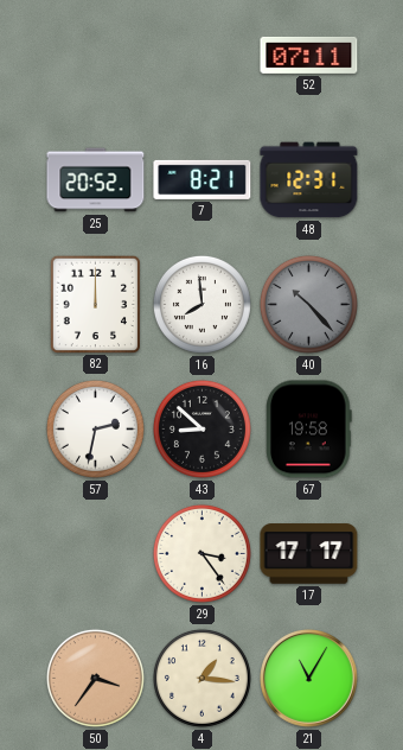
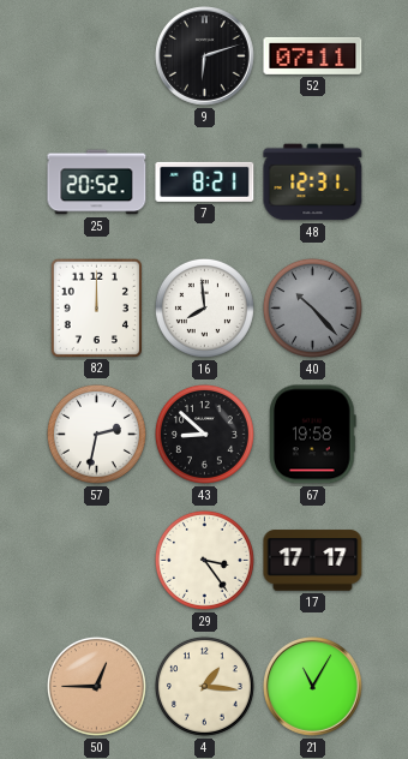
9: none -> 6:12
50: 3:36 -> 12:45
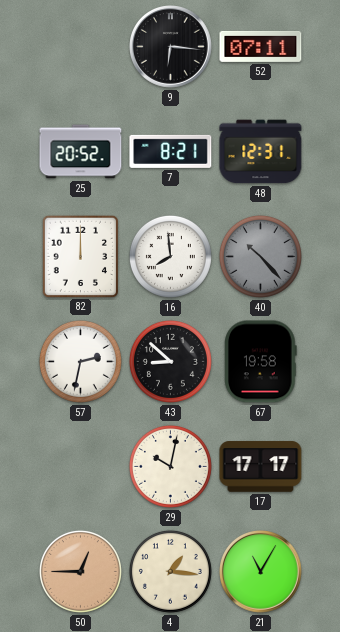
9: 6:12 -> 6:16
29: 3:24 -> 10:02
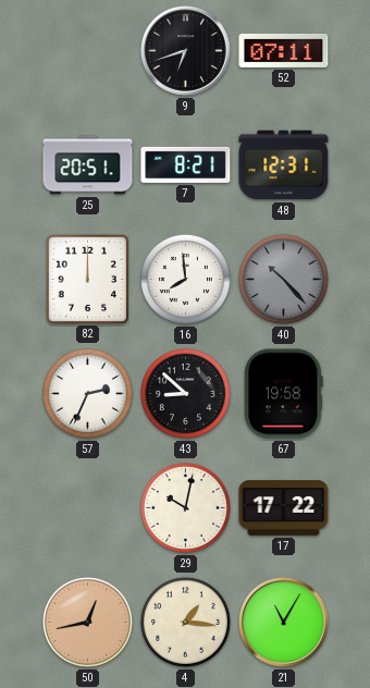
9: 6:16 -> 6:42
25: 20:52 -> 20:51
57: 2:32 -> 2:34
17: 17:17 -> 17:22
50: 12:45 -> 12:43
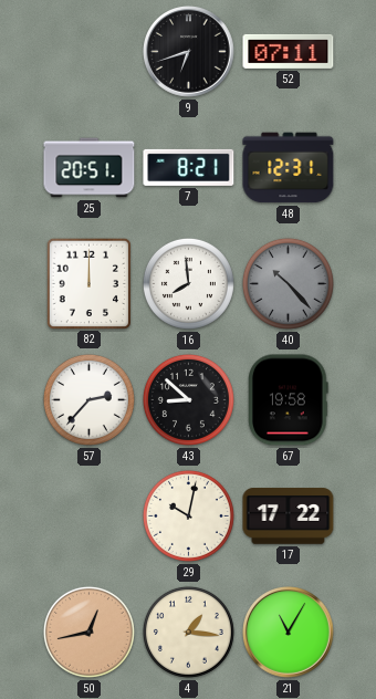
57: 2:34 -> 2:37
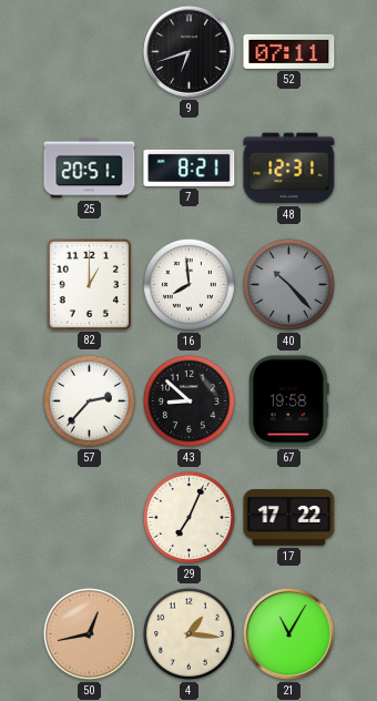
82: 12:00 -> 1:00
29: 10:02 -> 7:04
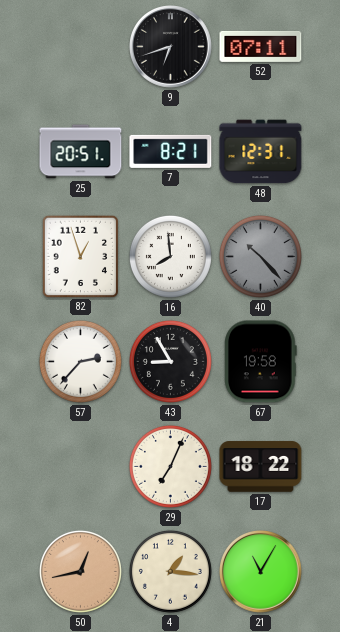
82: 1:00 -> 12:57
43: 8:52 -> 8:55
17: 17:22 -> 18:22
